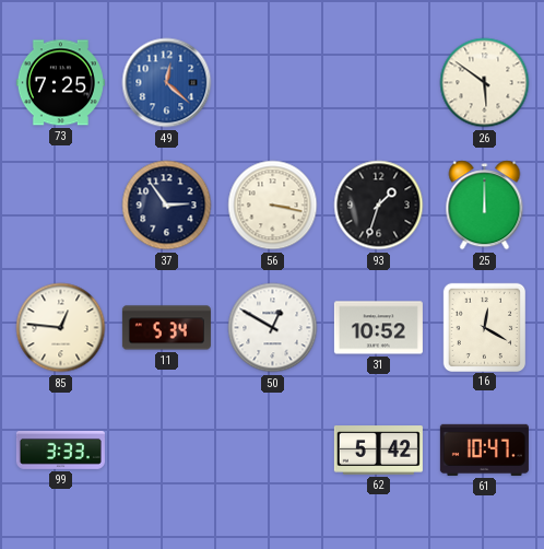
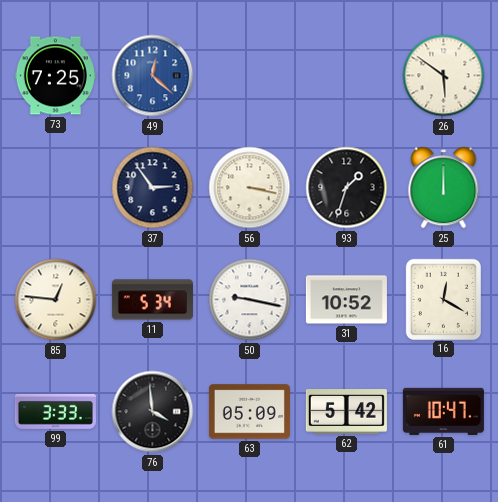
50: 12:50 -> 9:17
76: none -> 3:59
63: none -> 05:09
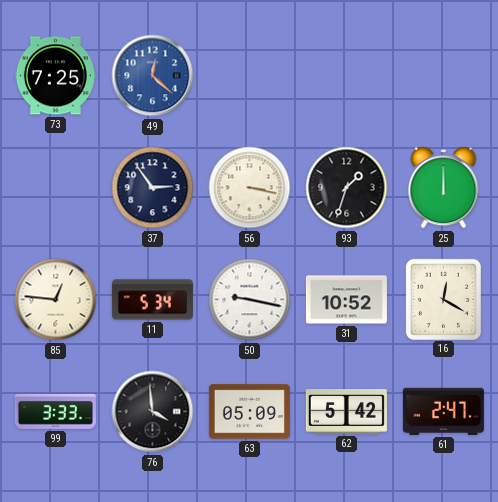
26: 5:51 -> none
61: 10:47 -> 2:47
